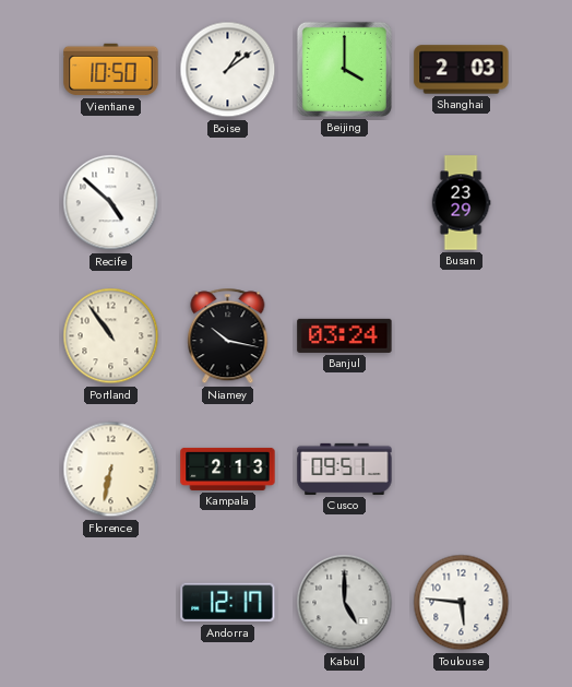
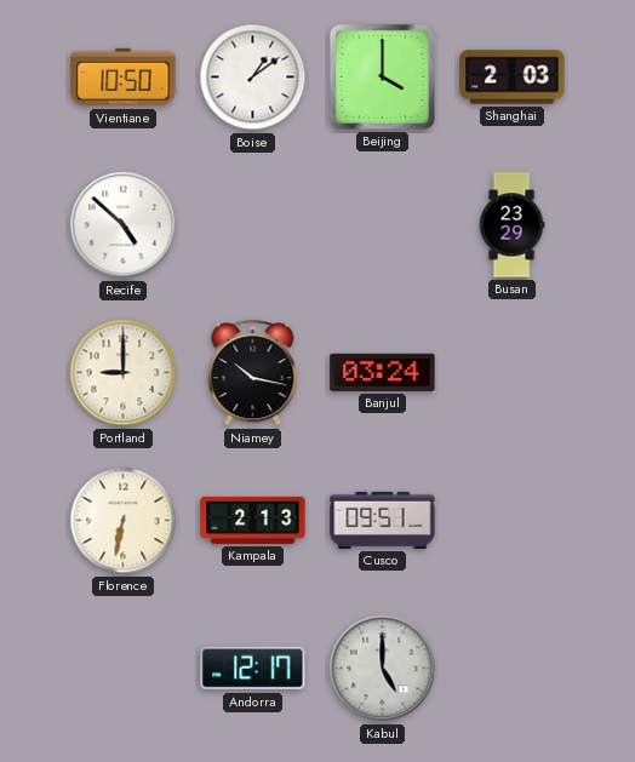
Portland: 10:54 -> 9:00
Toulouse: 5:46 -> none
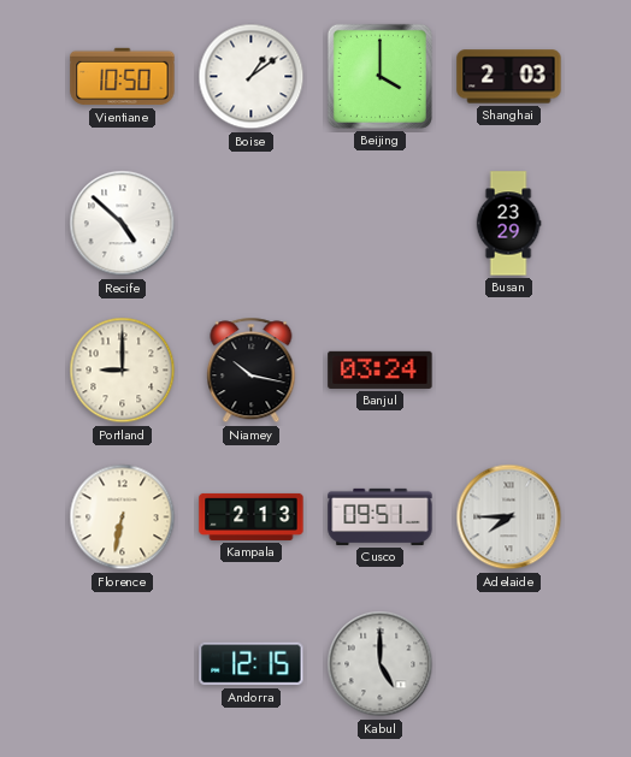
Adelaide: none -> 7:45
Andorra: 12:17 -> 12:15
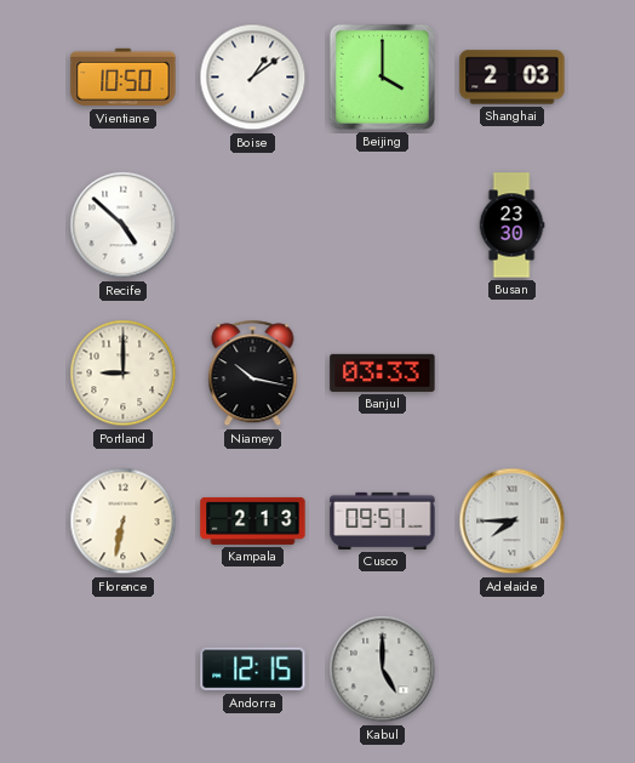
Busan: 23:29 -> 23:30
Banjul: 03:24 -> 03:33
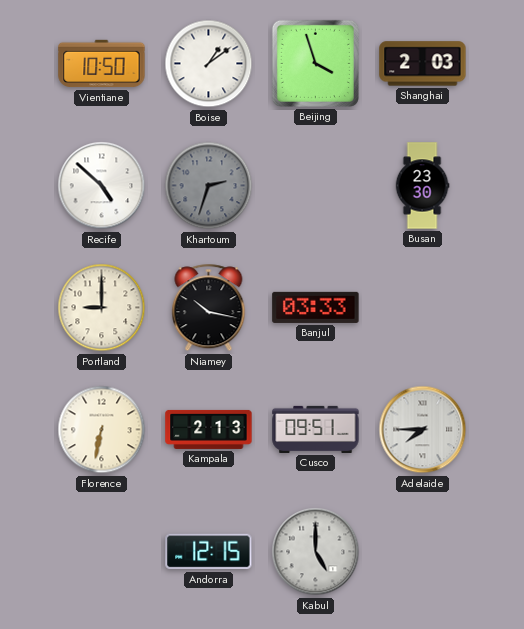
Beijing: 4:00 -> 3:57
Khartoum: none -> 2:33
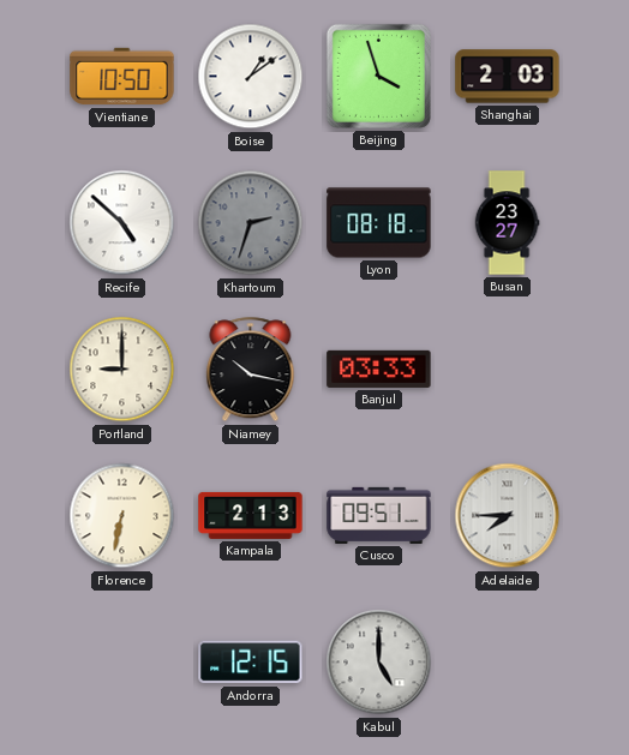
Lyon: none -> 08:18
Busan: 23:30 -> 23:27
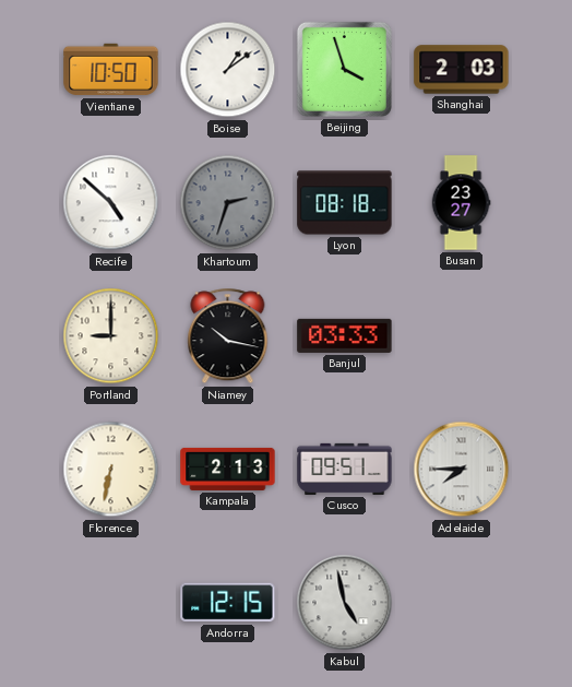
Kabul: 5:00 -> 4:58
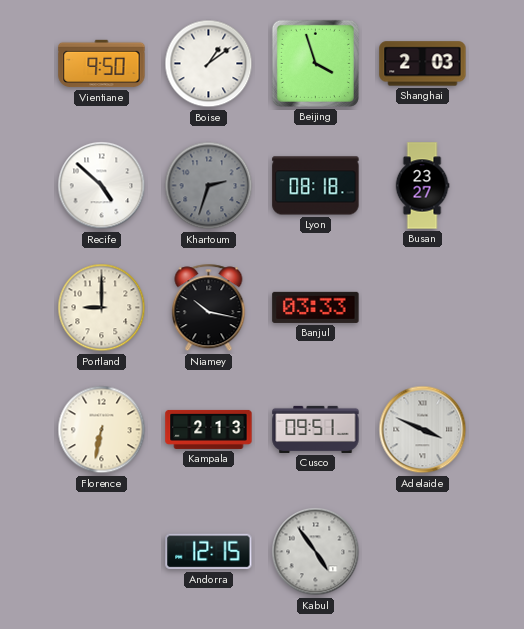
Vientiane: 10:50 -> 9:50
Adelaide: 7:45 -> 3:49
Kabul: 4:58 -> 4:54
